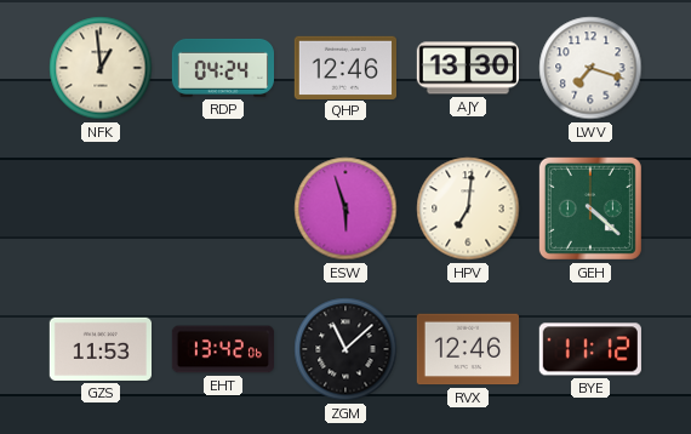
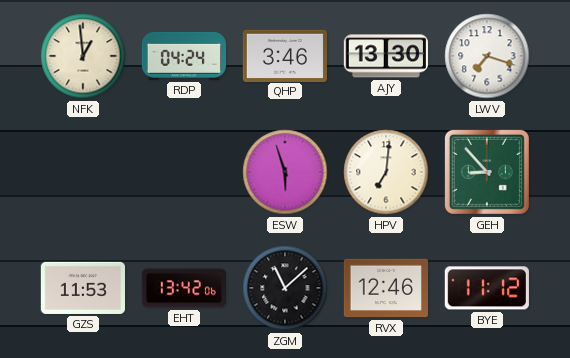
QHP: 12:46 -> 3:46
GEH: 4:22 -> 8:53
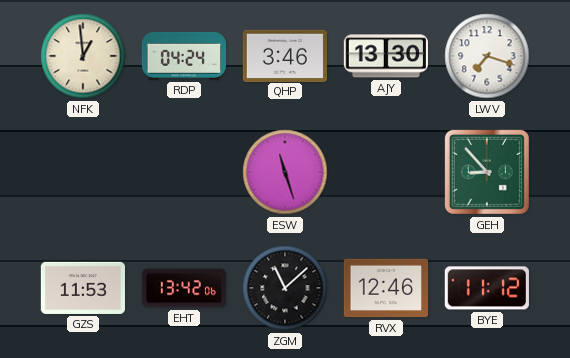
ESW: 5:57 -> 11:27
HPV: 7:01 -> none
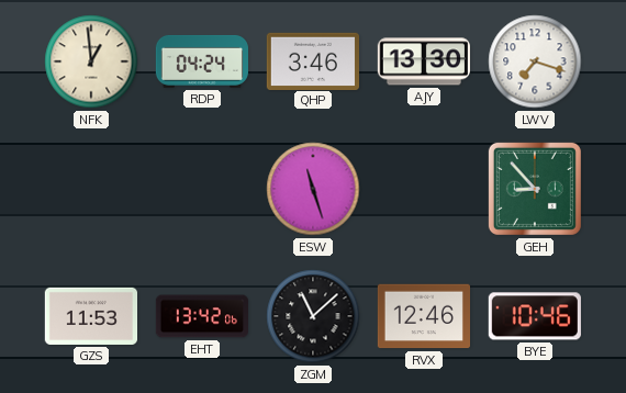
BYE: 11:12 -> 10:46
